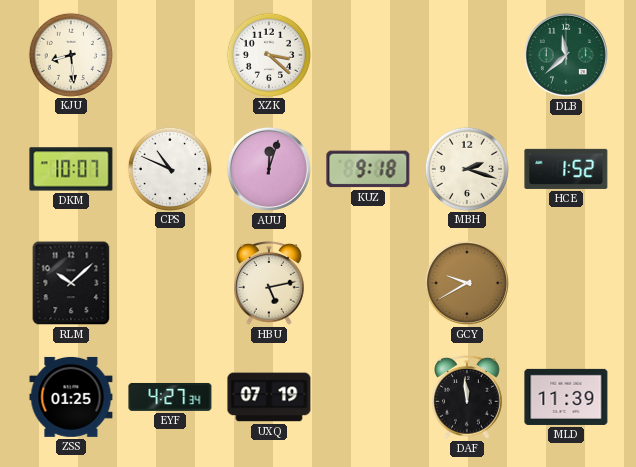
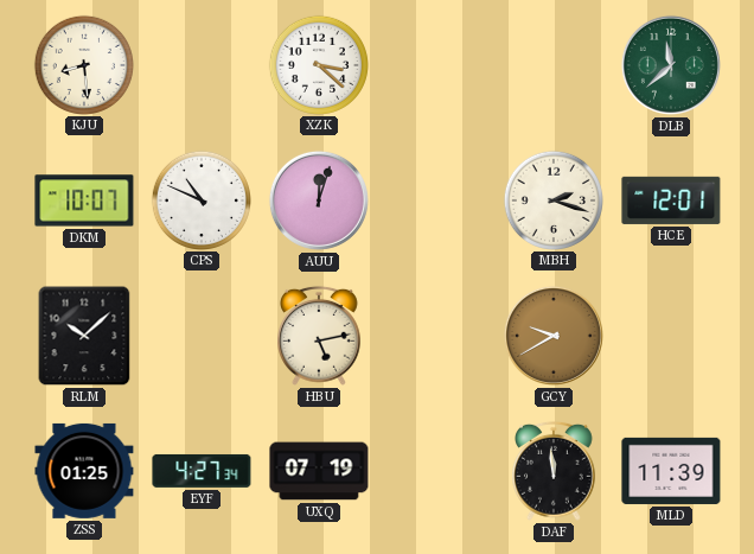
KUZ: 9:18 -> none
HCE: 1:52 -> 12:01
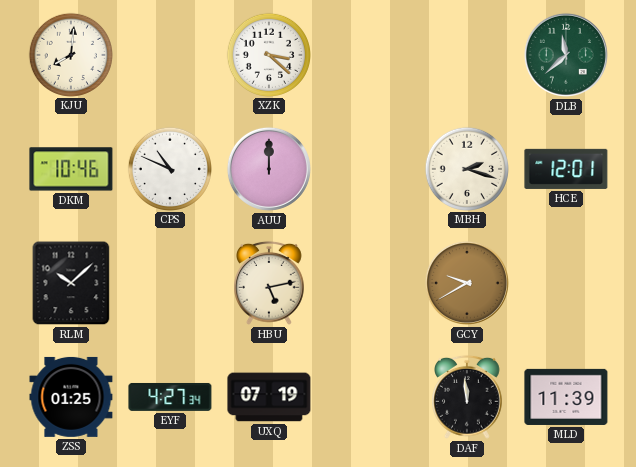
KJU: 8:29 -> 8:01
DKM: 10:07 -> 10:46
AUU: 12:03 -> 12:00
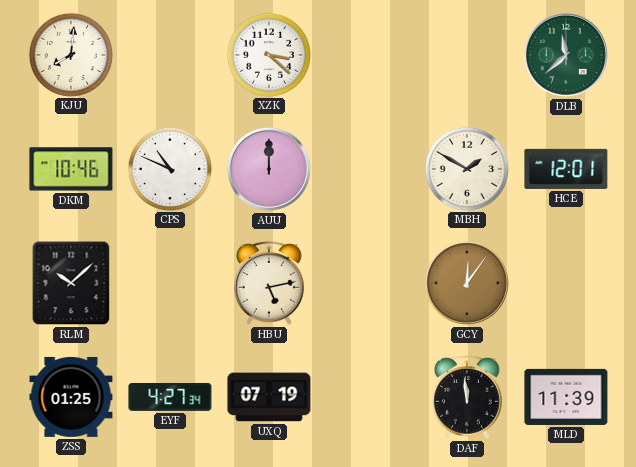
MBH: 2:18 -> 1:50
GCY: 9:40 -> 12:06
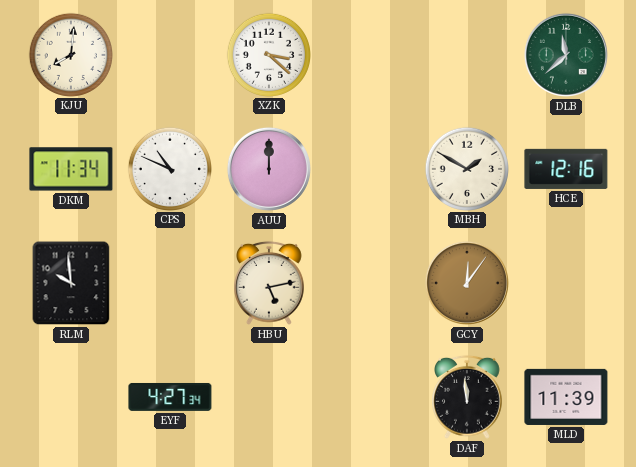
DKM: 10:46 -> 11:34
HCE: 12:01 -> 12:16
RLM: 10:08 -> 9:59
ZSS: 01:25 -> none
UXQ: 07:19 -> none
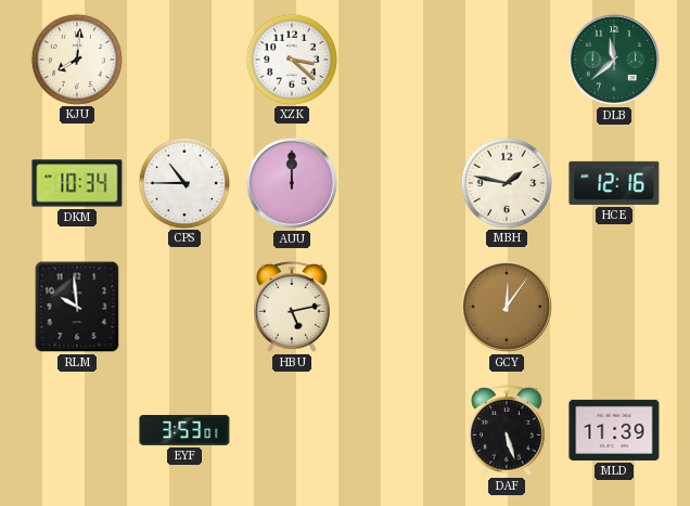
DKM: 11:34 -> 10:34
CPS: 10:49 -> 10:45
MBH: 1:50 -> 1:47
EYF: 4:27 -> 3:53
DAF: 11:59 -> 5:27
